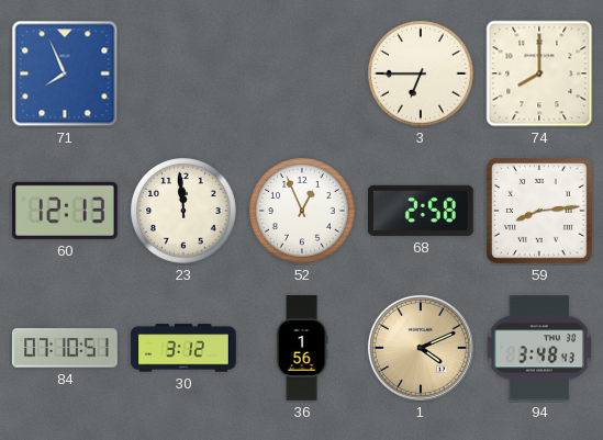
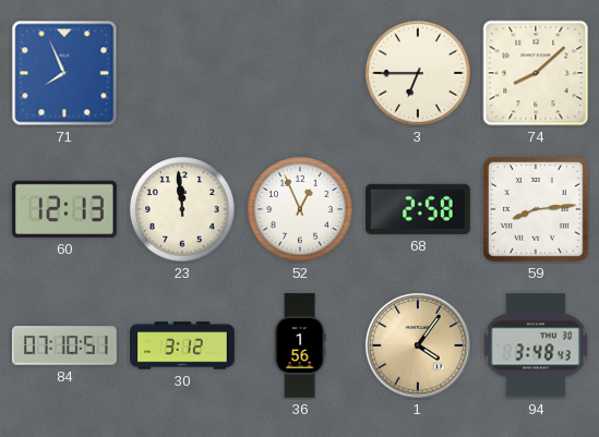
74: 8:00 -> 8:08
1: 4:11 -> 4:06
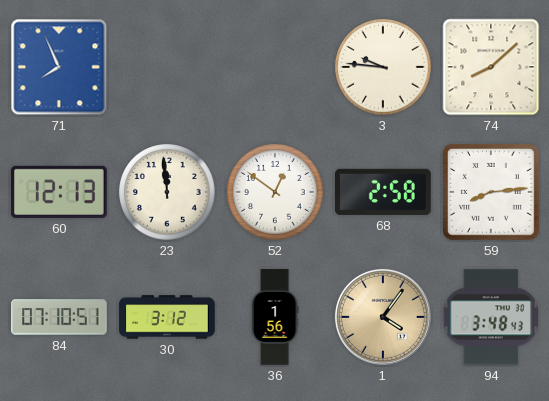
3: 6:45 -> 9:46
52: 12:56 -> 12:51
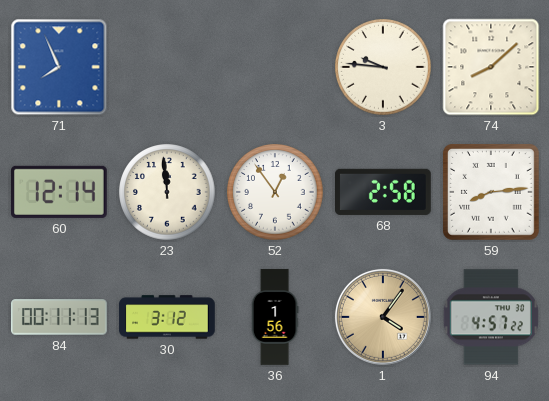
60: 12:13 -> 12:14
52: 12:51 -> 12:54
84: 07:10 -> 00:11
94: 3:48 -> 4:57
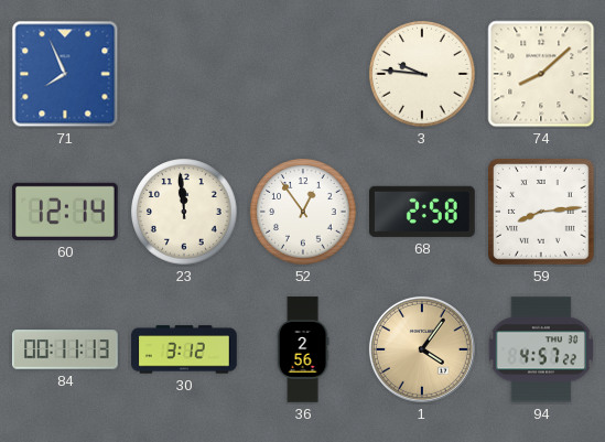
36: 1:56 -> 2:56
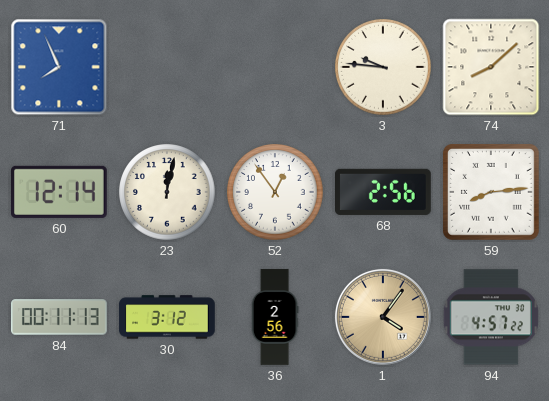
23: 11:59 -> 12:02
68: 2:58 -> 2:56
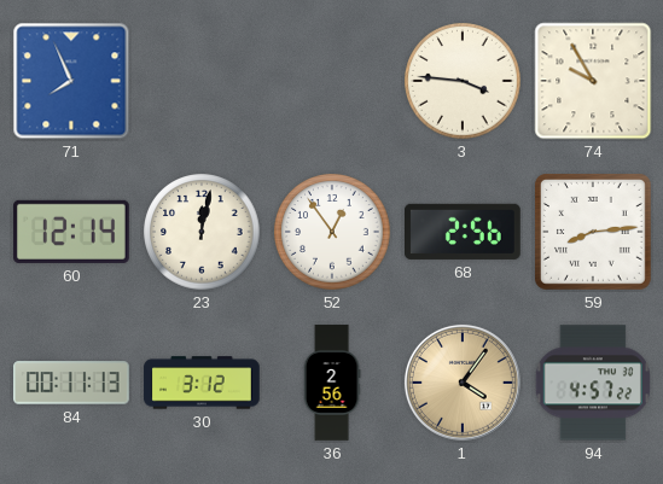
3: 9:46 -> 3:46
74: 8:08 -> 9:55
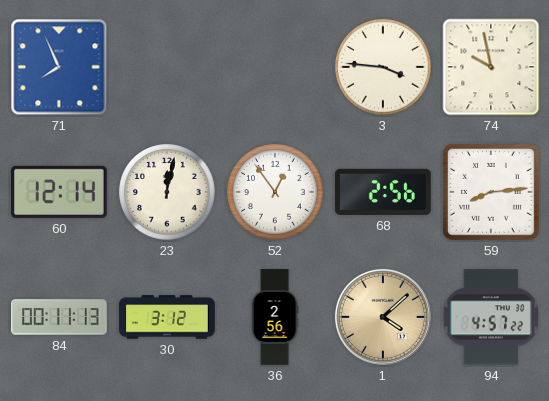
74: 9:55 -> 9:58
1: 4:06 -> 4:08
